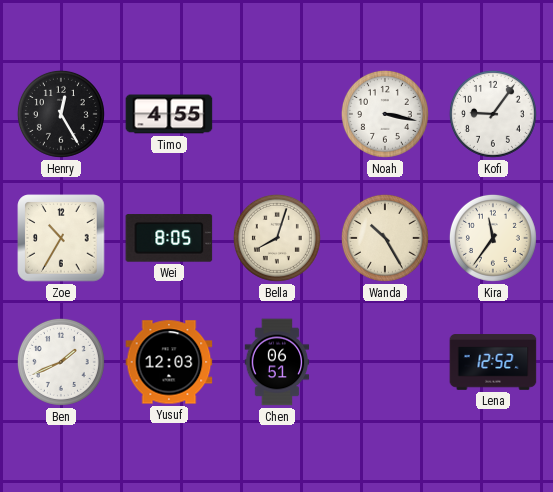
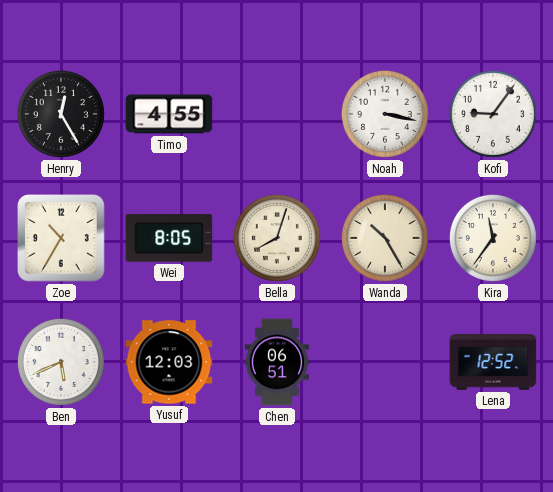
Ben: 1:41 -> 5:41
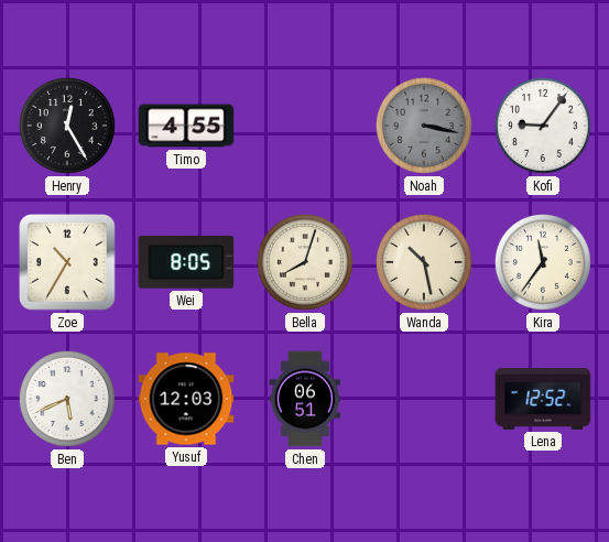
Noah dial: white -> grey
Wanda: 10:25 -> 10:28
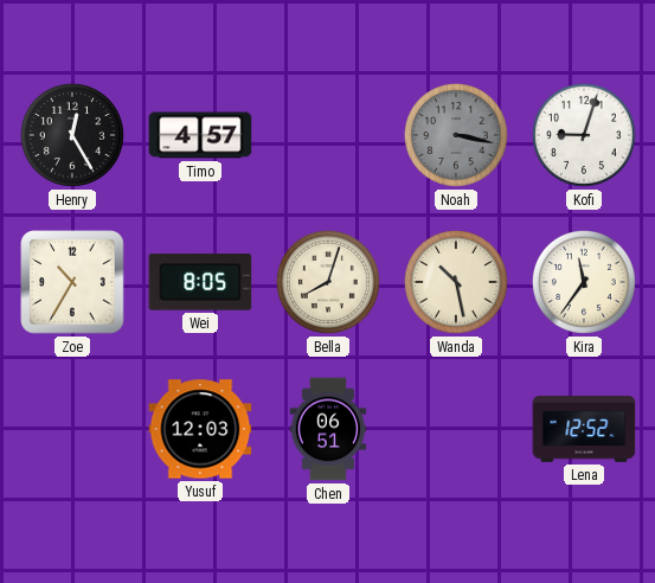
Timo: 4:55 -> 4:57
Kofi: 9:06 -> 9:03
Ben: 5:41 -> none
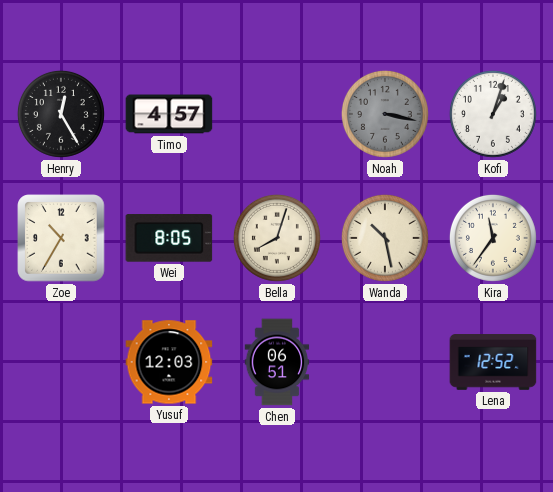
Kofi: 9:03 -> 1:03
